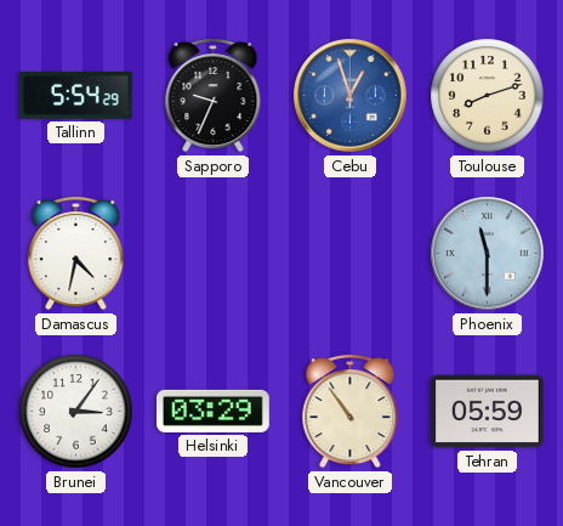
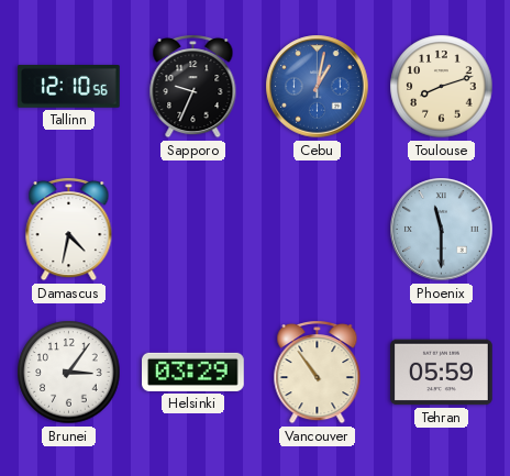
Tallinn: 5:54 -> 12:10
Cebu: 12:57 -> 1:02
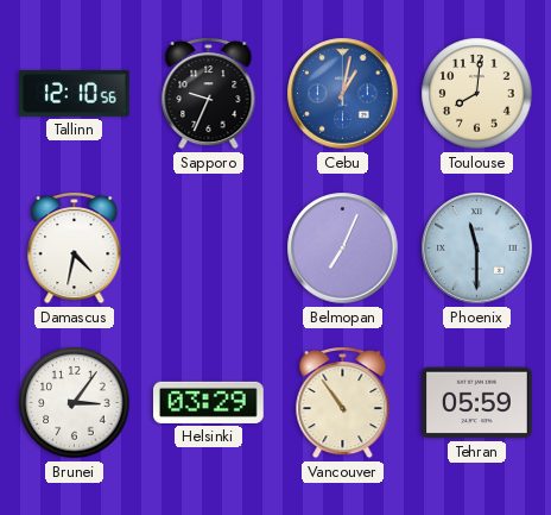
Toulouse: 8:12 -> 8:01
Belmopan: none -> 7:04
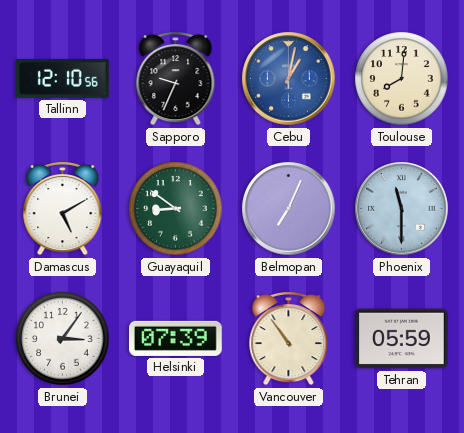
Damascus: 4:32 -> 5:10
Guayaquil: none -> 8:51
Helsinki: 03:29 -> 07:39
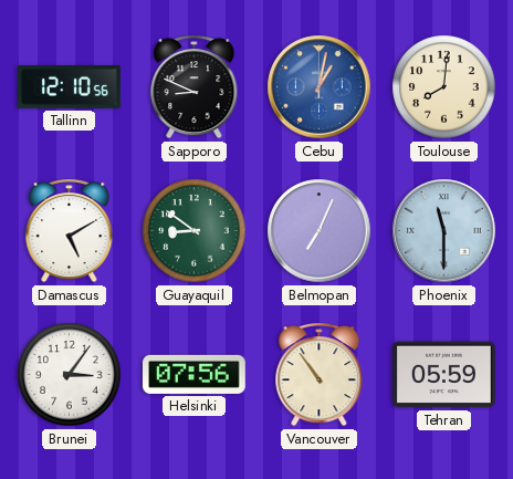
Sapporo: 9:34 -> 8:49
Helsinki: 07:39 -> 07:56
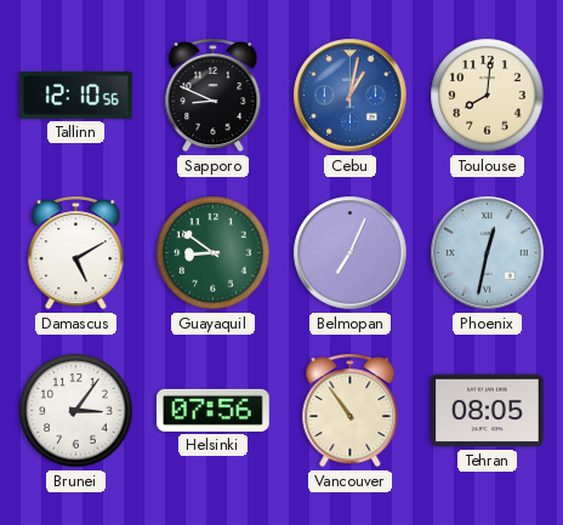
Phoenix: 11:30 -> 12:32
Tehran: 05:59 -> 08:05
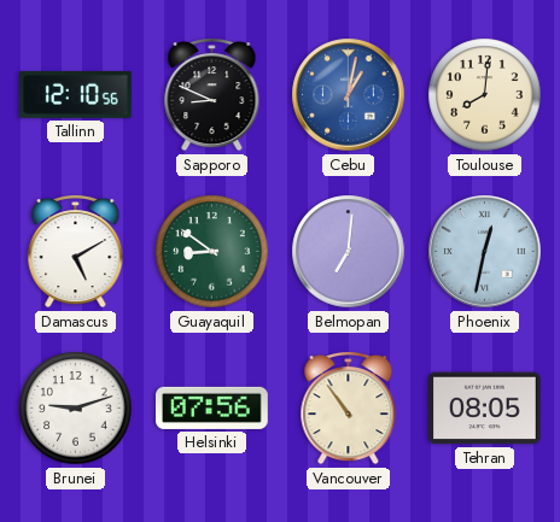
Belmopan: 7:04 -> 7:01
Brunei: 3:06 -> 9:12
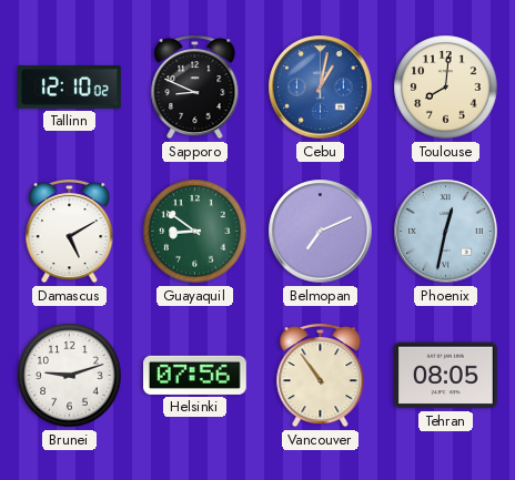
Tallinn: 12:10:56 -> 12:10:02
Belmopan: 7:01 -> 7:11
